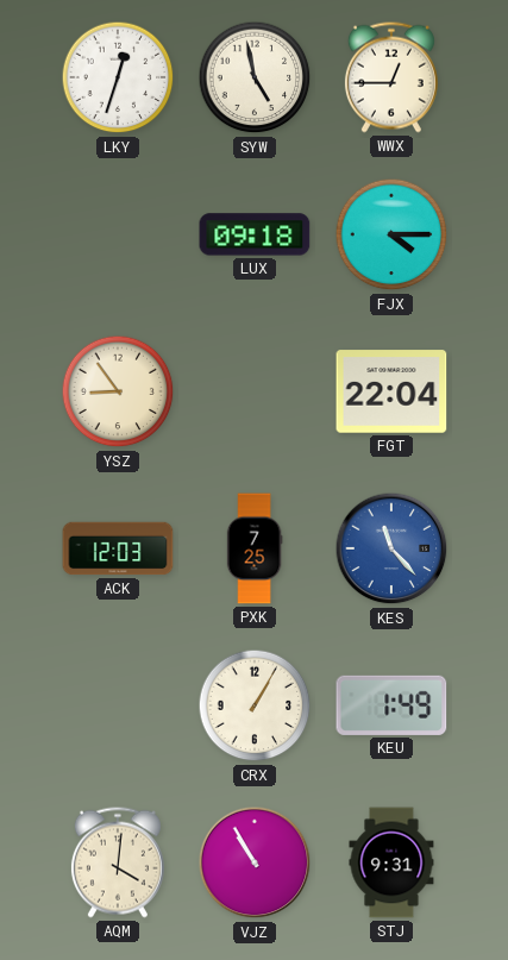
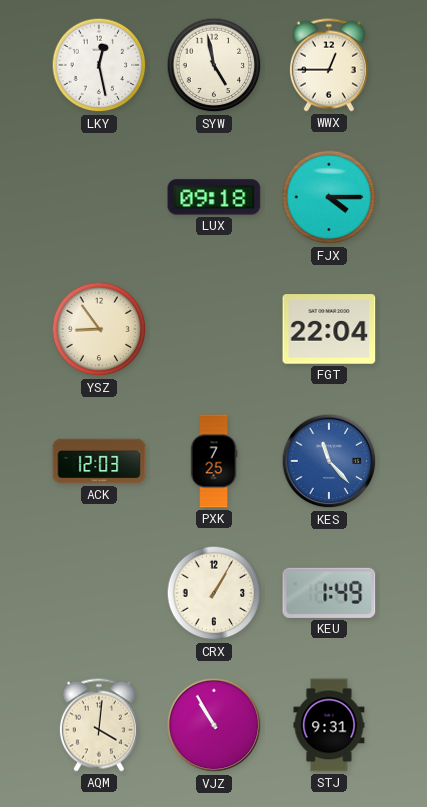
LKY: 12:33 -> 12:28
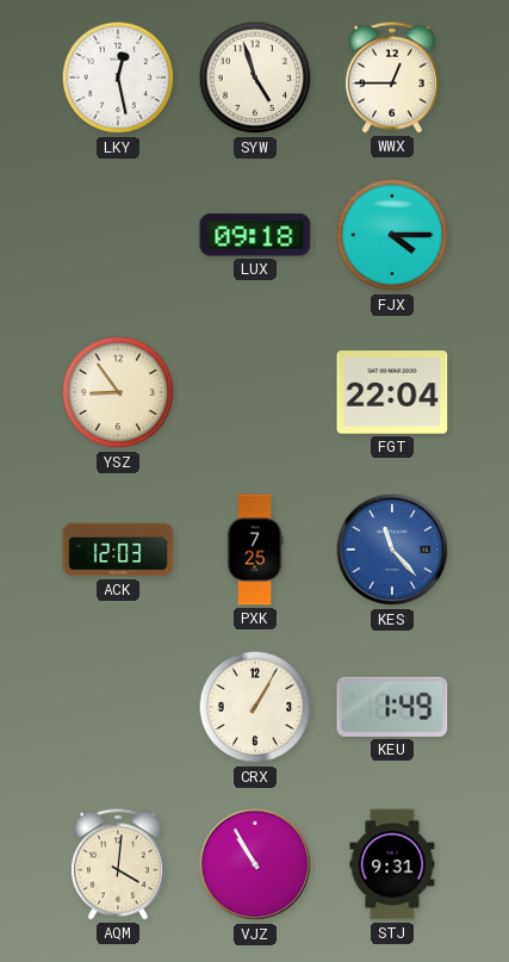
SYW: 4:58 -> 4:57
